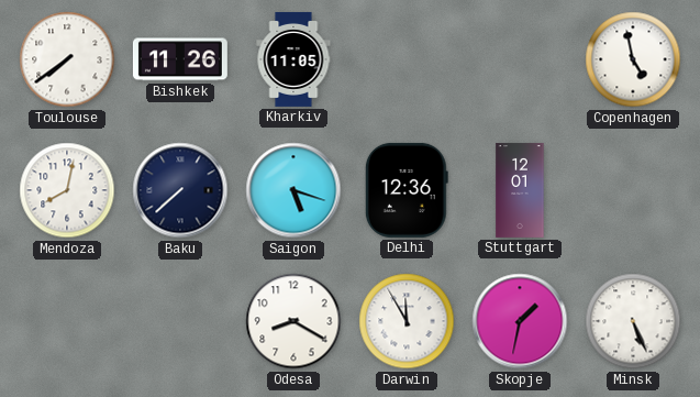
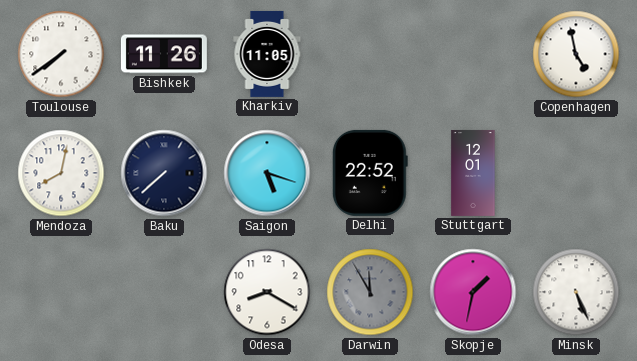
Delhi: 12:36 -> 22:52
Darwin dial: white -> grey
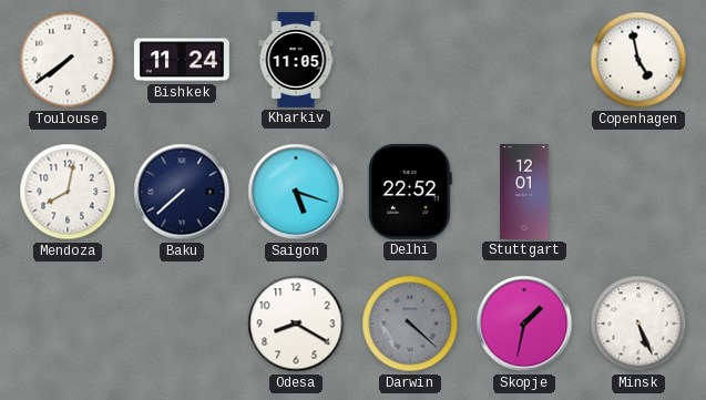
Bishkek: 11:26 -> 11:24
Darwin: 11:55 -> 4:22
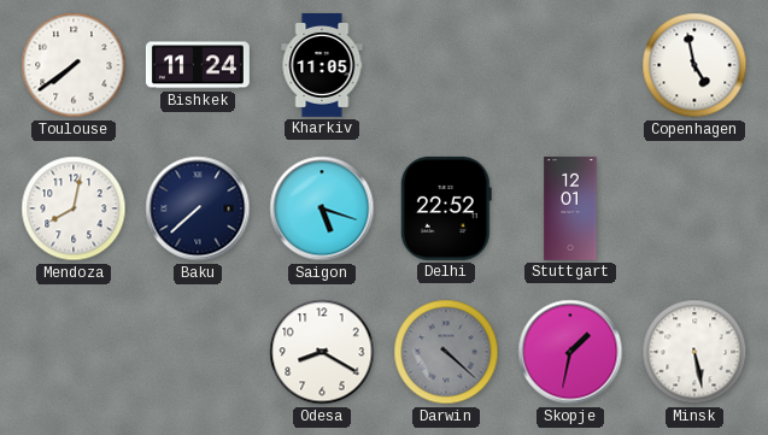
Minsk: 5:26 -> 5:28
